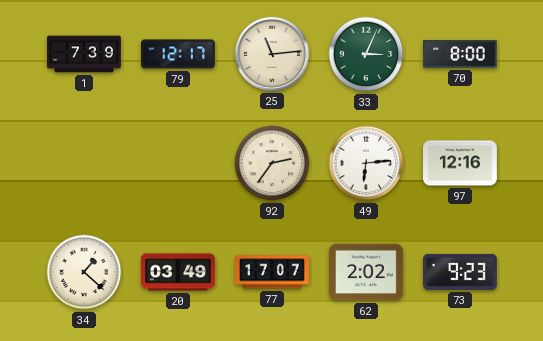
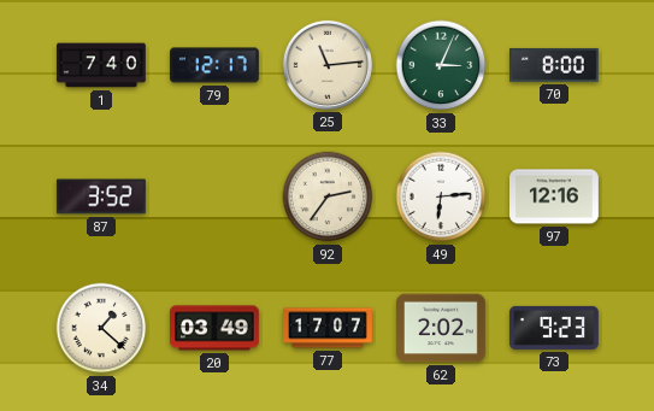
1: 7:39 -> 7:40
87: none -> 3:52
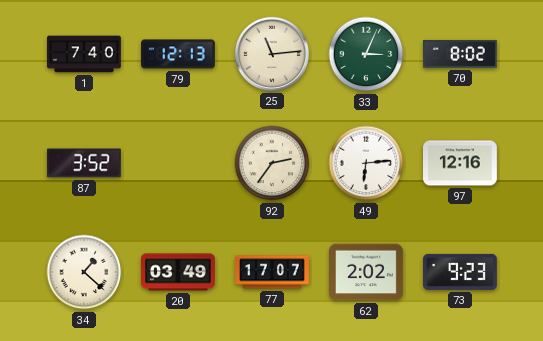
79: 12:17 -> 12:13
70: 8:00 -> 8:02
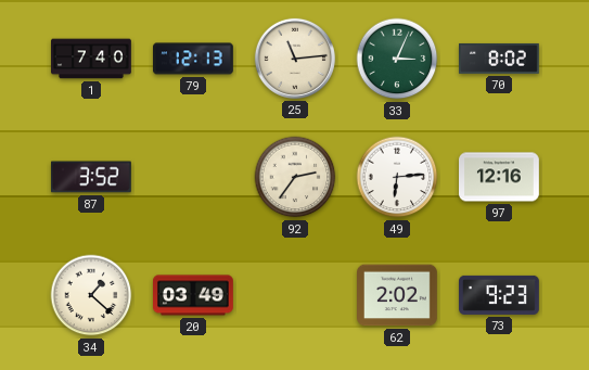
77: 17:07 -> none
